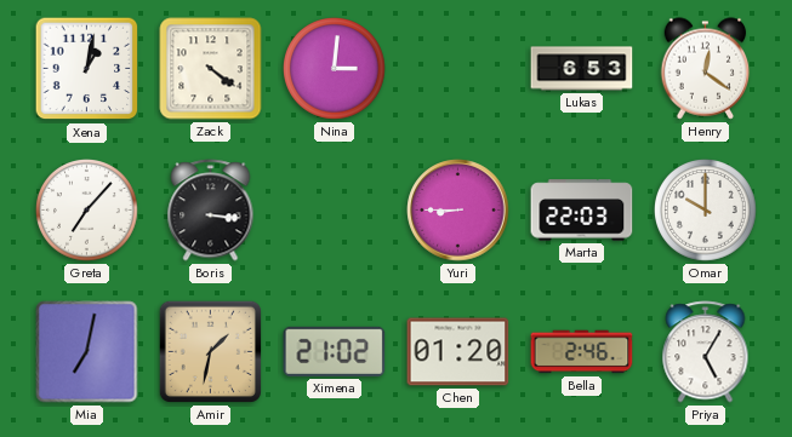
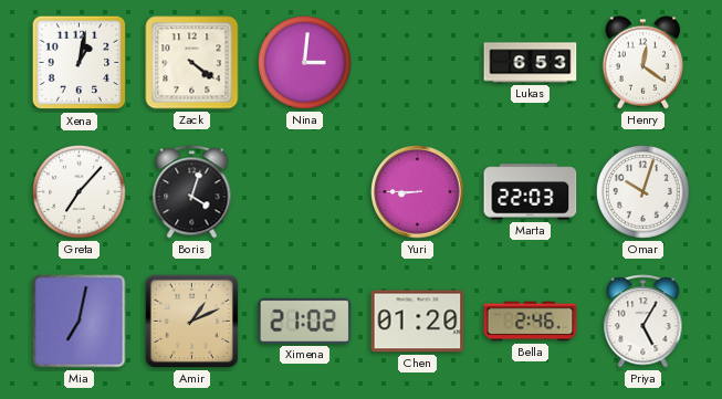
Boris: 3:16 -> 4:03
Omar: 10:00 -> 10:03
Amir: 1:32 -> 1:11
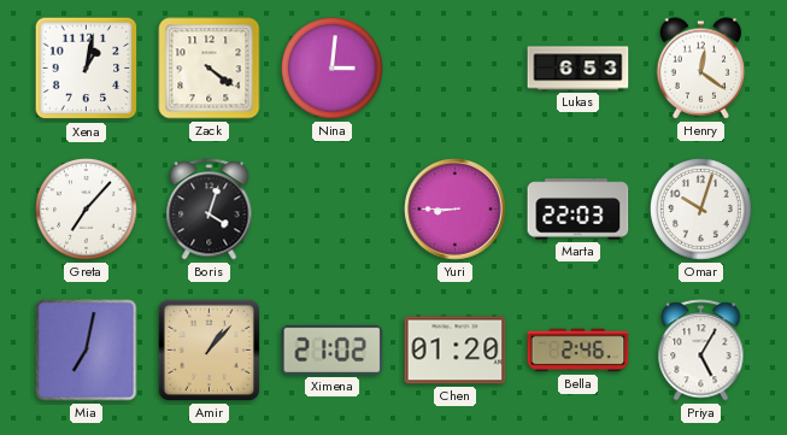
Amir: 1:11 -> 1:07
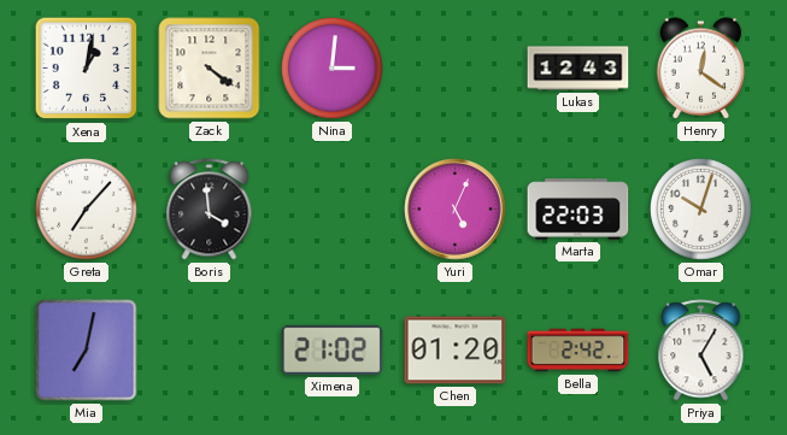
Lukas: 6:53 -> 12:43
Boris: 4:03 -> 3:59
Yuri: 8:45 -> 5:04
Amir: 1:07 -> none
Bella: 2:46 -> 2:42
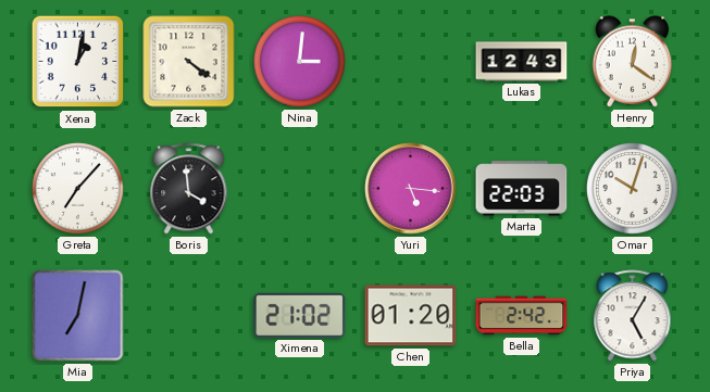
Yuri: 5:04 -> 5:16
